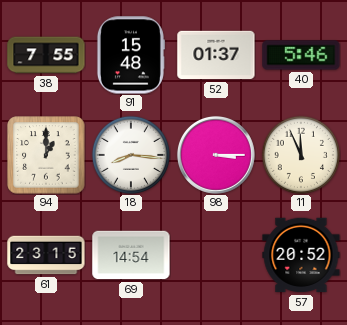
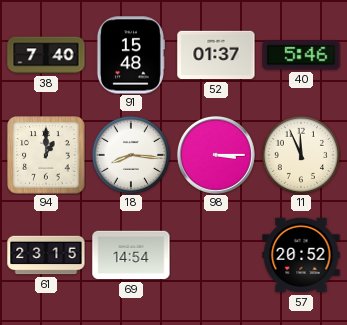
38: 7:55 -> 7:40
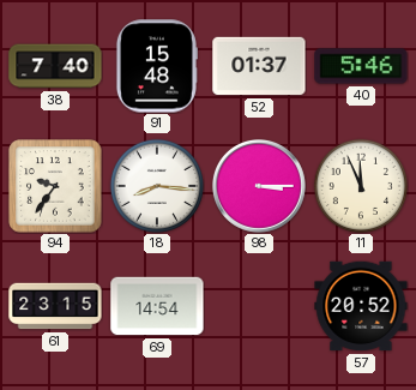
94: 1:00 -> 9:36
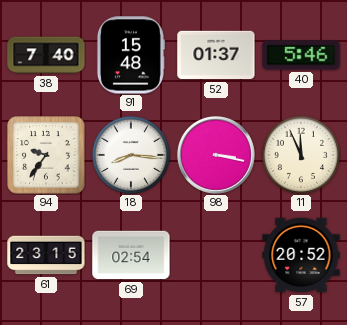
98: 3:15 -> 3:17
69: 14:54 -> 02:54
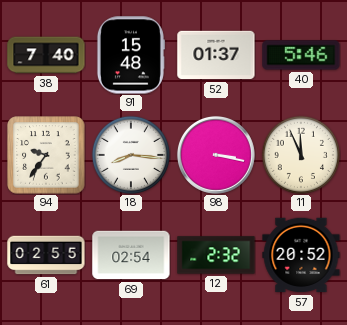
61: 23:15 -> 02:55
12: none -> 2:32
